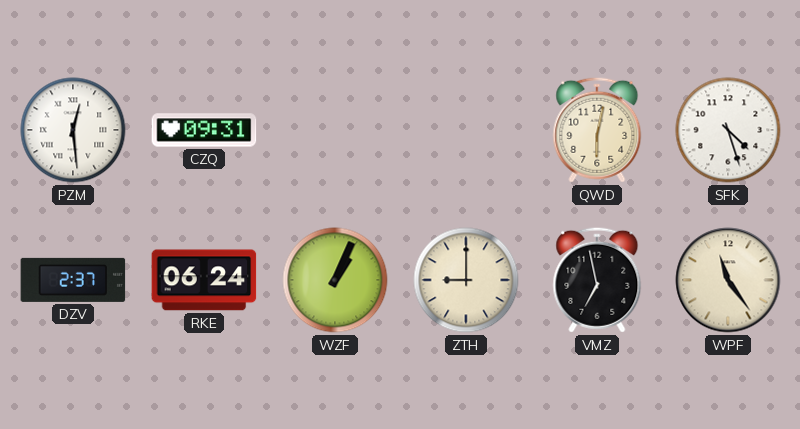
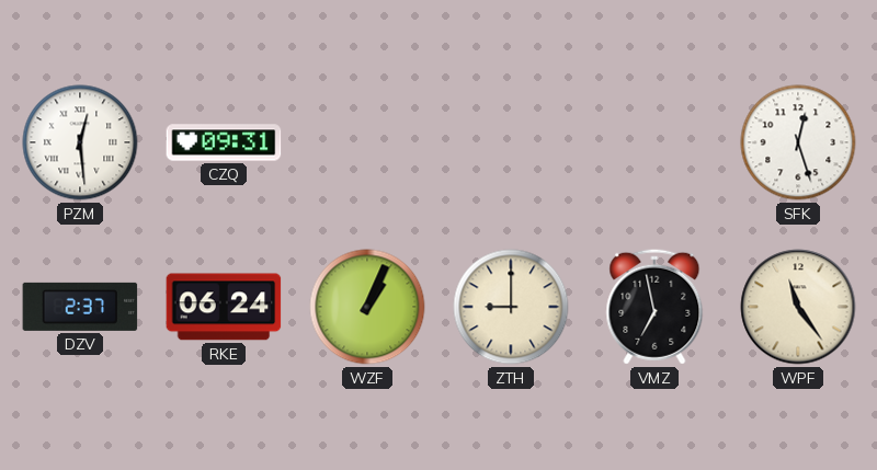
QWD: 6:02 -> none
SFK: 4:27 -> 12:27
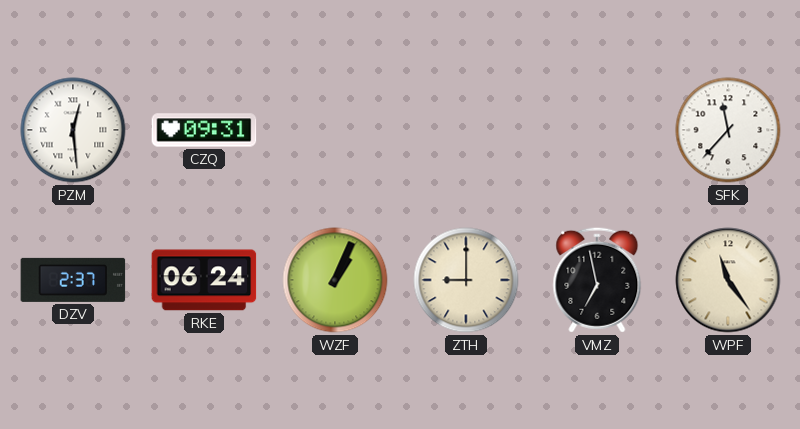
SFK: 12:27 -> 11:37
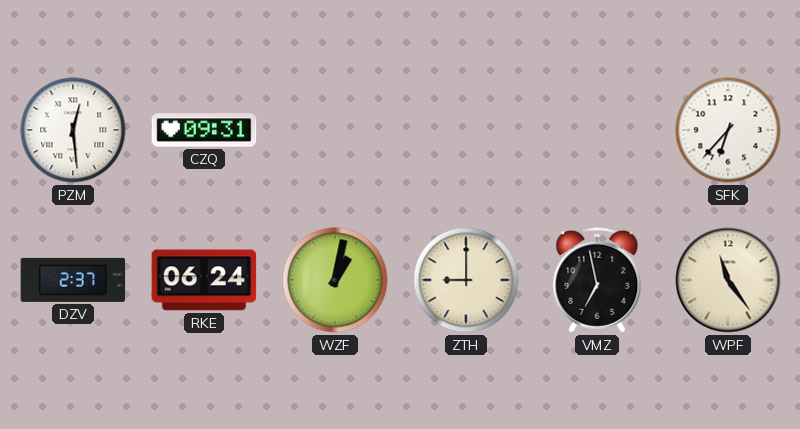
SFK: 11:37 -> 6:37
WZF: 1:04 -> 1:02
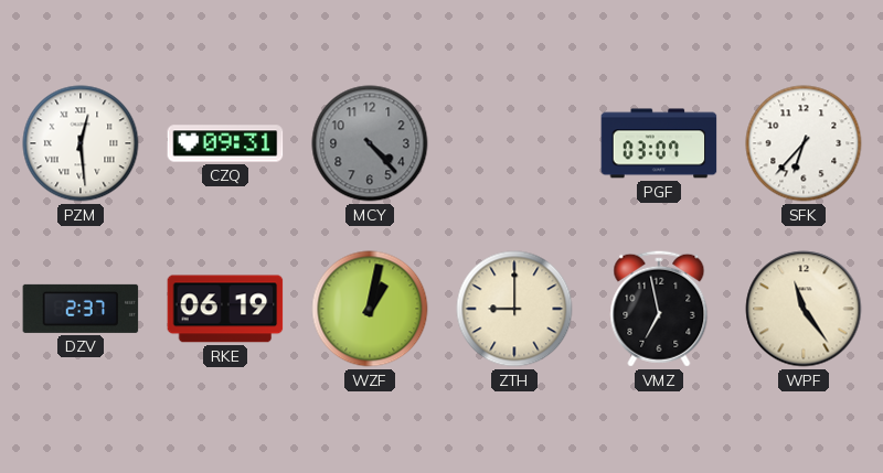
MCY: none -> 4:23
PGF: none -> 03:07
RKE: 06:24 -> 06:19
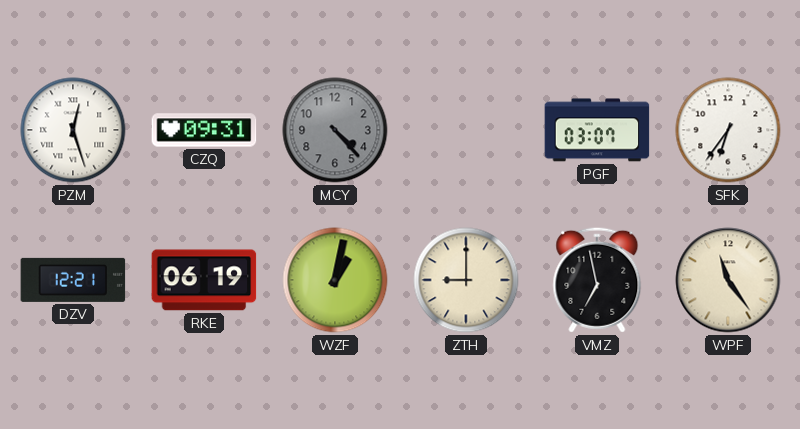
PZM: 12:29 -> 12:27
SFK: 6:37 -> 6:36
DZV: 2:37 -> 12:21
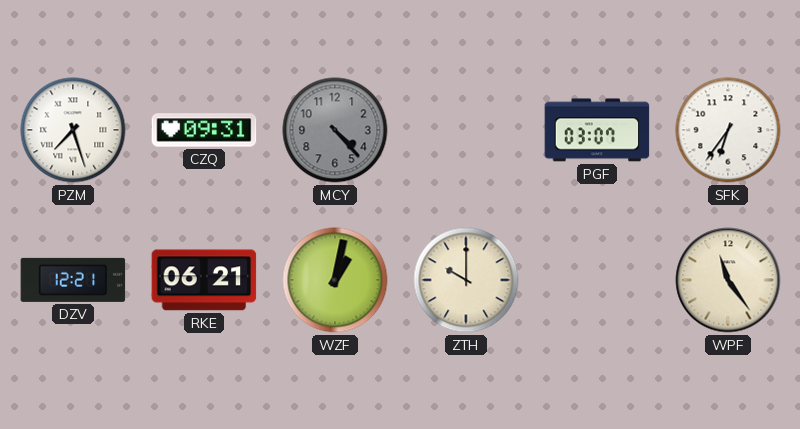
PZM: 12:27 -> 7:27
RKE: 06:19 -> 06:21
ZTH: 9:00 -> 10:00
VMZ: 6:58 -> none
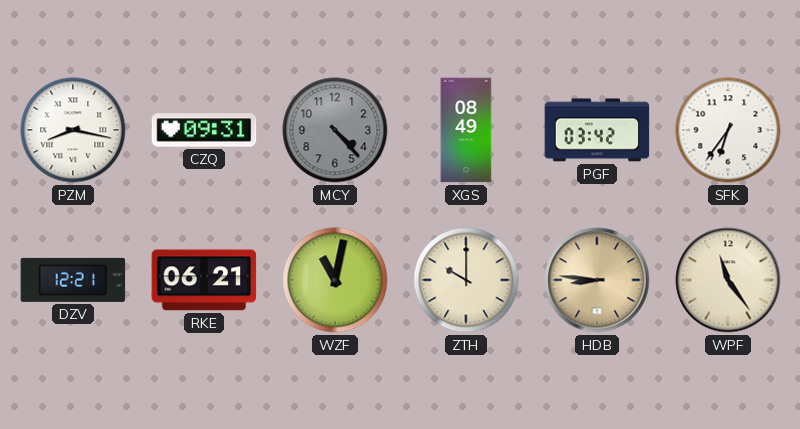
PZM: 7:27 -> 8:17
XGS: none -> 08:49
PGF: 03:07 -> 03:42
WZF: 1:02 -> 11:02
HDB: none -> 8:46
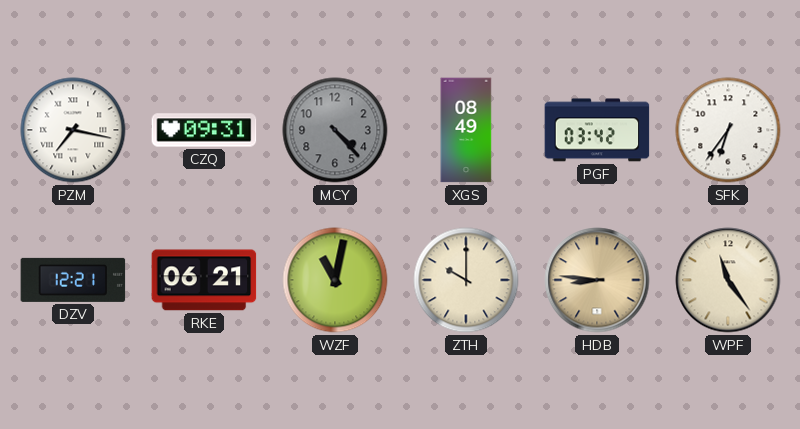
PZM: 8:17 -> 7:17
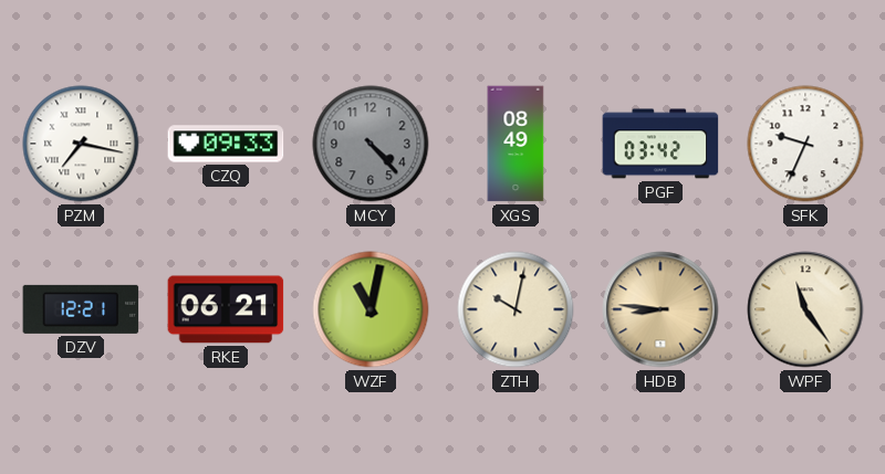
CZQ: 09:31 -> 09:33
SFK: 6:36 -> 9:34
ZTH: 10:00 -> 10:02
